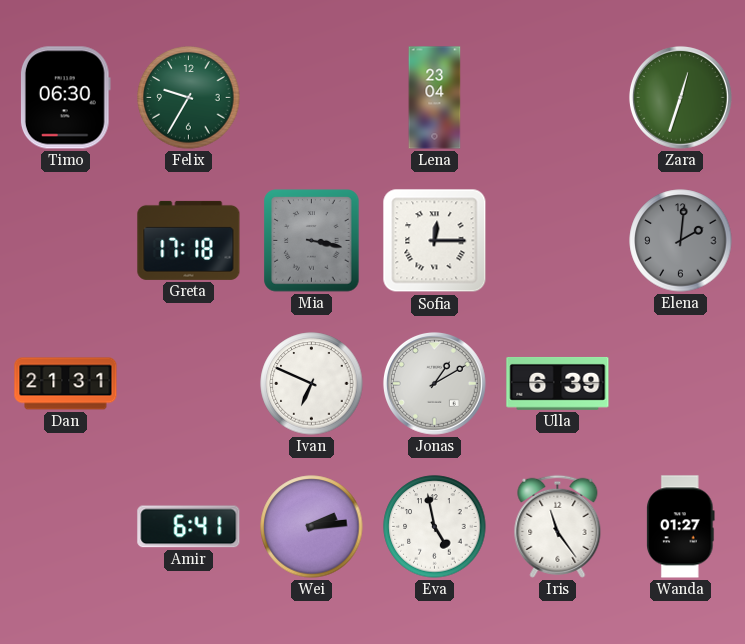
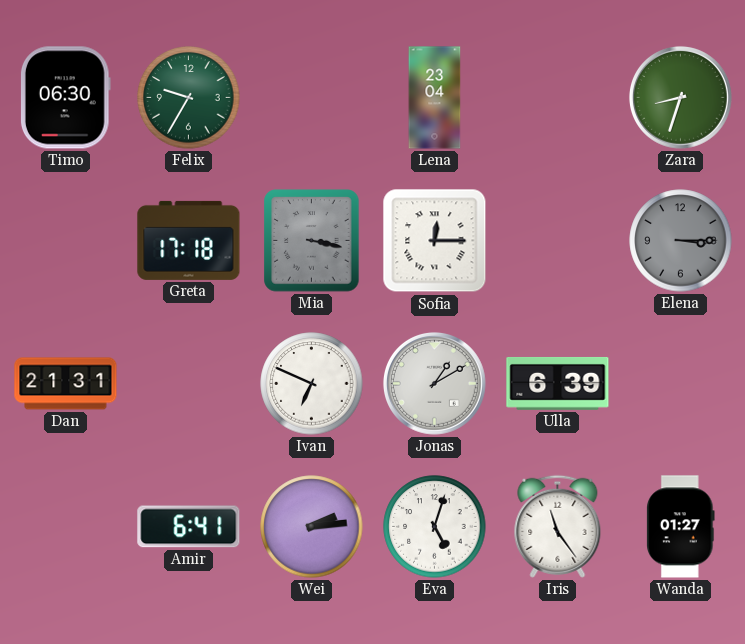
Zara: 12:33 -> 8:33
Elena: 2:01 -> 3:15
Eva: 4:58 -> 5:03
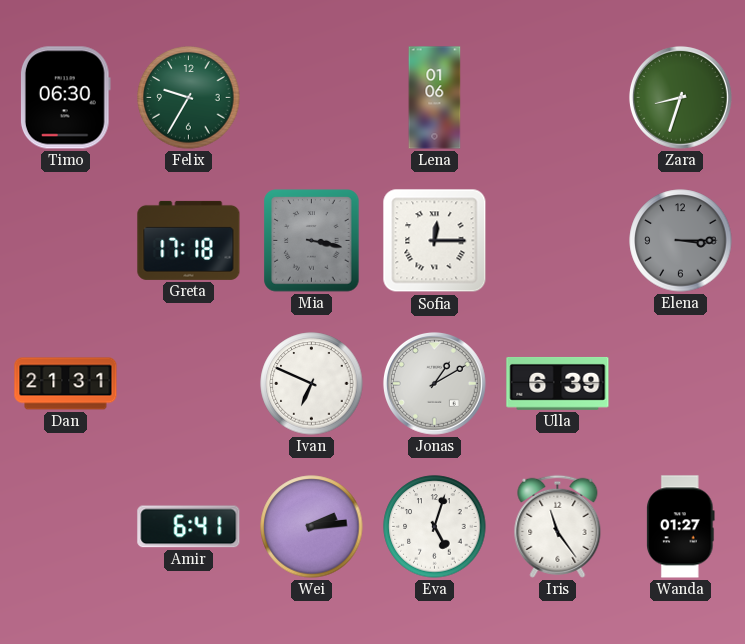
Lena: 23:04 -> 01:06
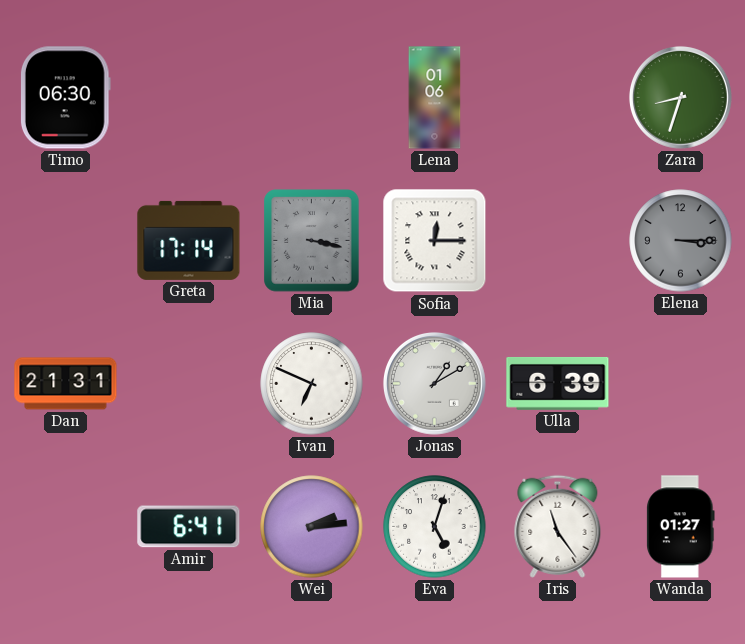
Felix: 9:35 -> none
Greta: 17:18 -> 17:14
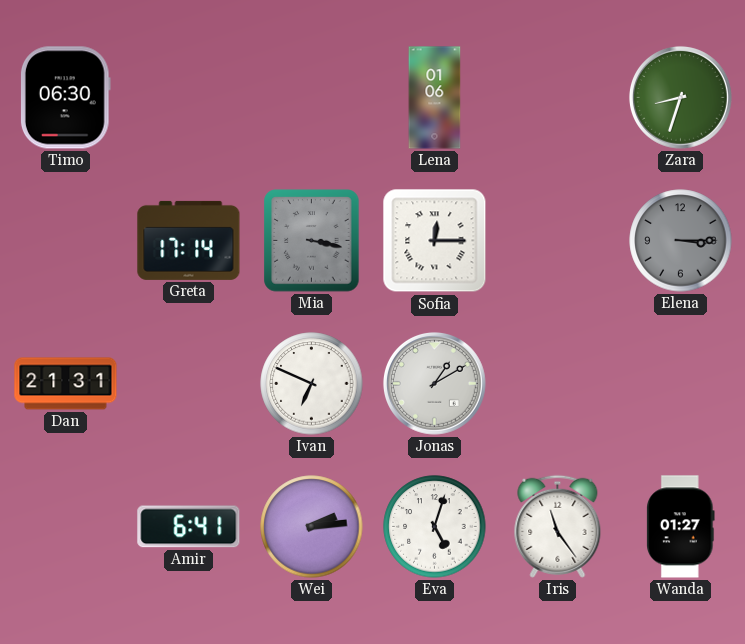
Ulla: 6:39 -> none
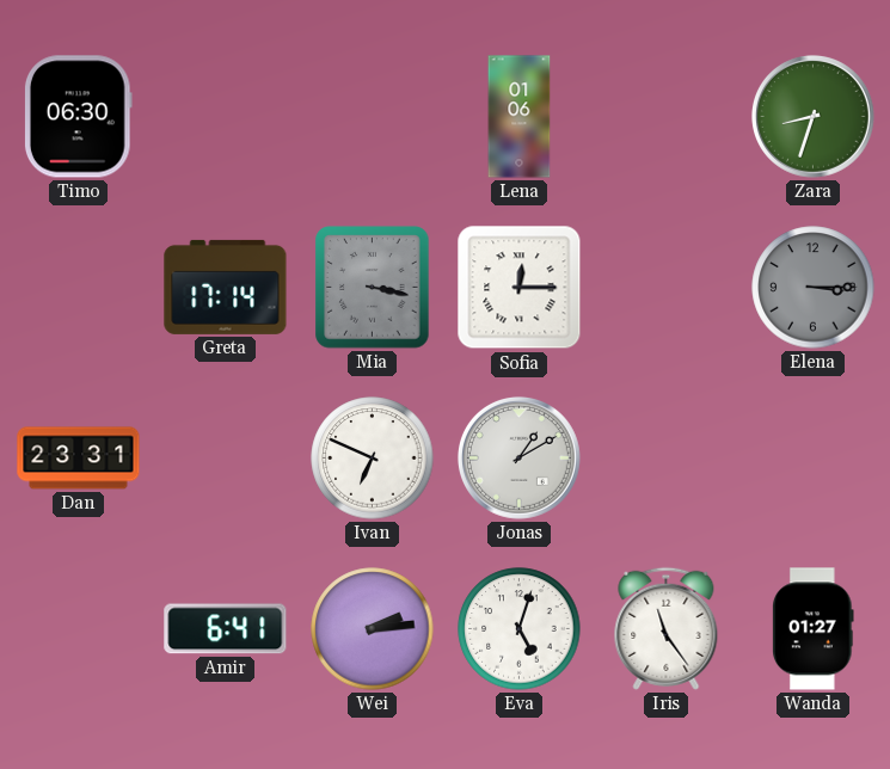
Dan: 21:31 -> 23:31
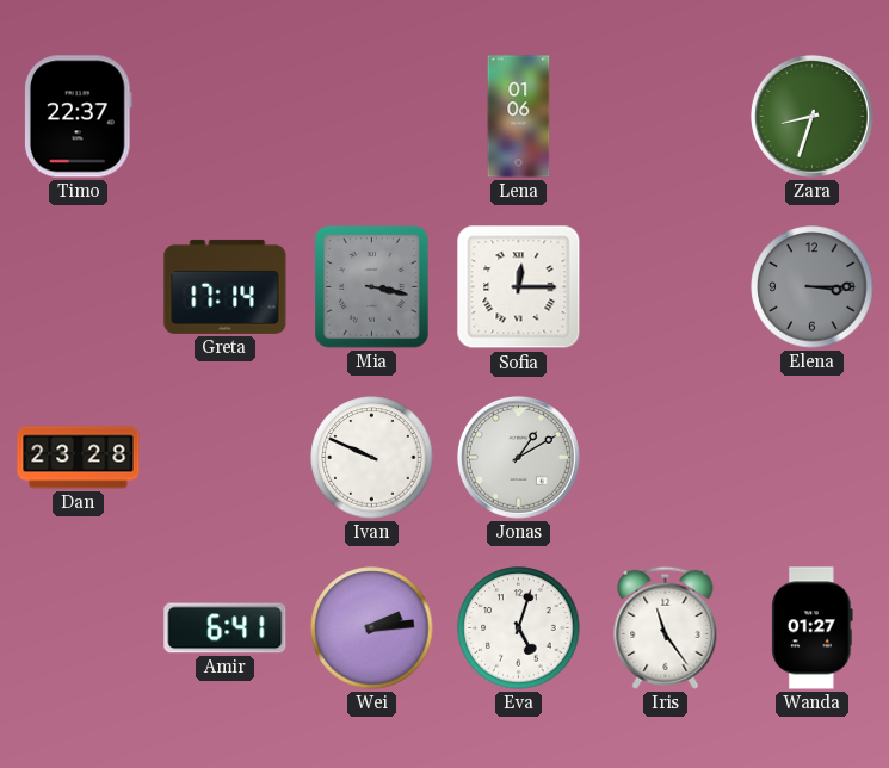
Timo: 06:30 -> 22:37
Dan: 23:31 -> 23:28
Ivan: 6:49 -> 9:49
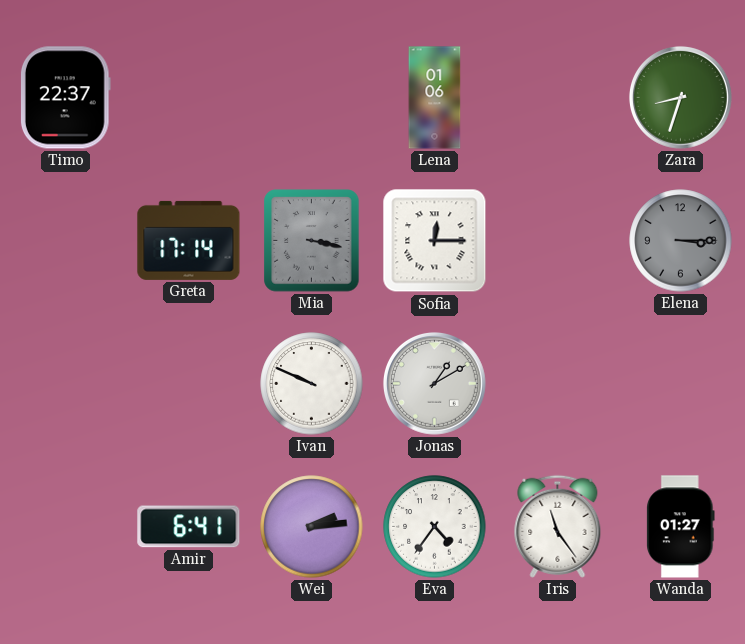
Dan: 23:28 -> none
Eva: 5:03 -> 4:36
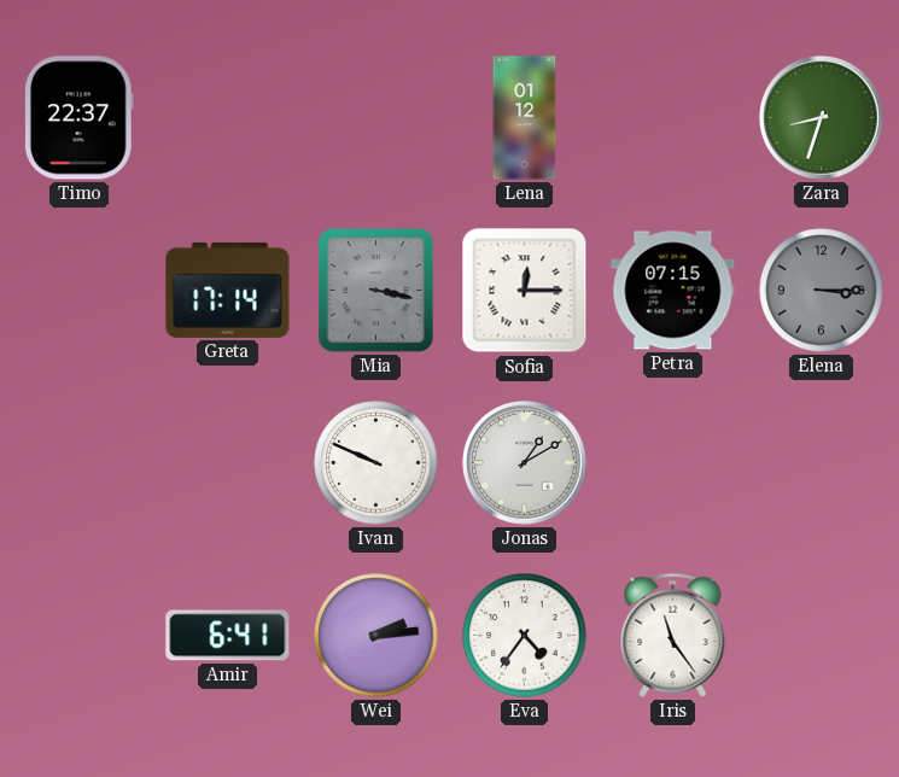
Lena: 01:06 -> 01:12
Petra: none -> 07:15
Wanda: 01:27 -> none
